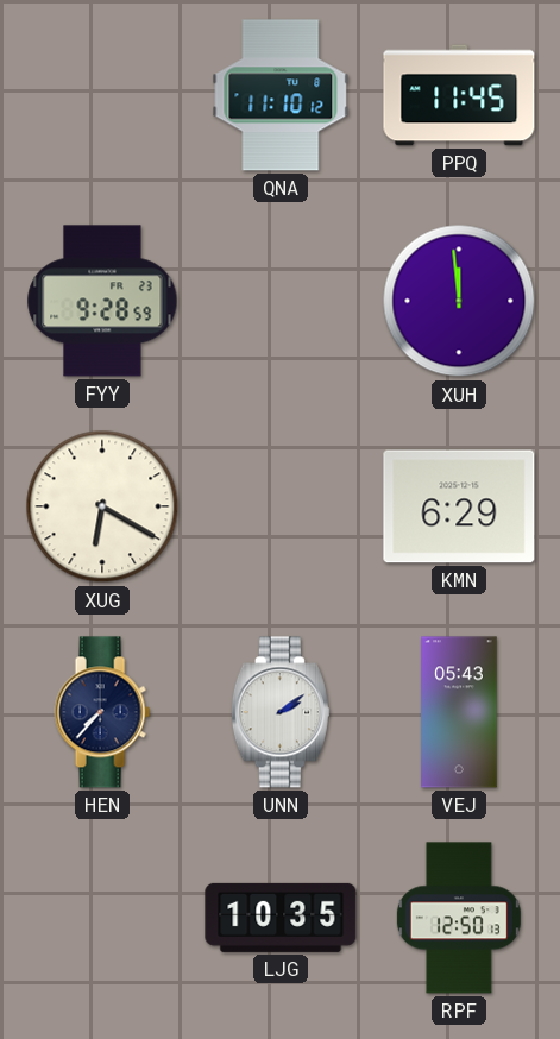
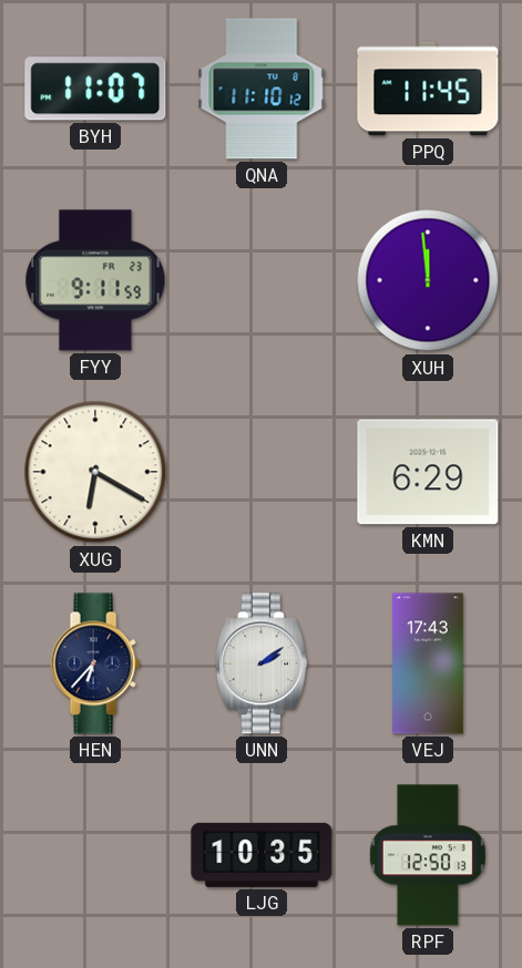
BYH: none -> 11:07
FYY: 9:28 -> 9:11
HEN: 7:37 -> 6:37
VEJ: 05:43 -> 17:43
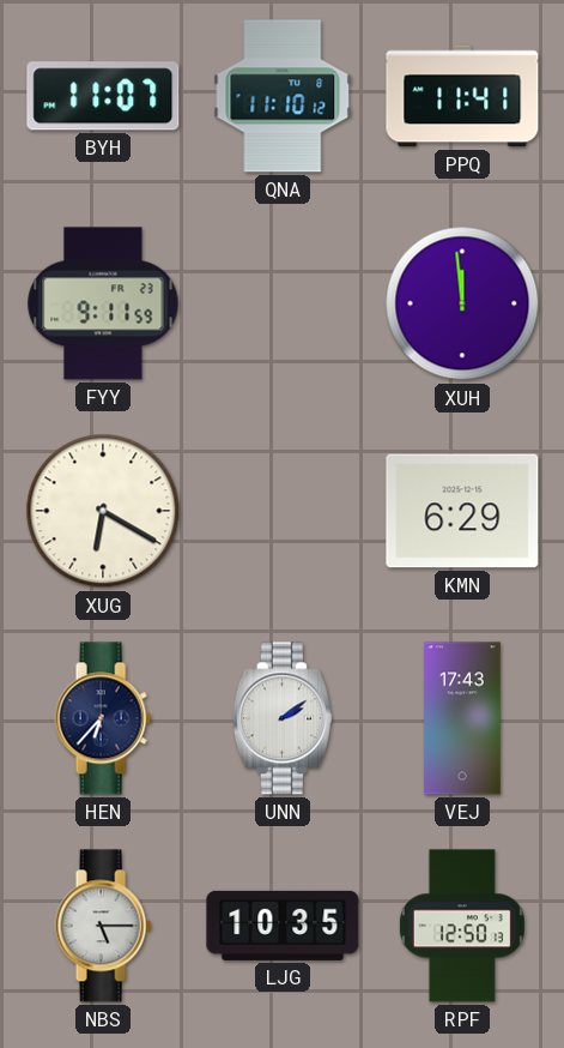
PPQ: 11:45 -> 11:41
NBS: none -> 5:15
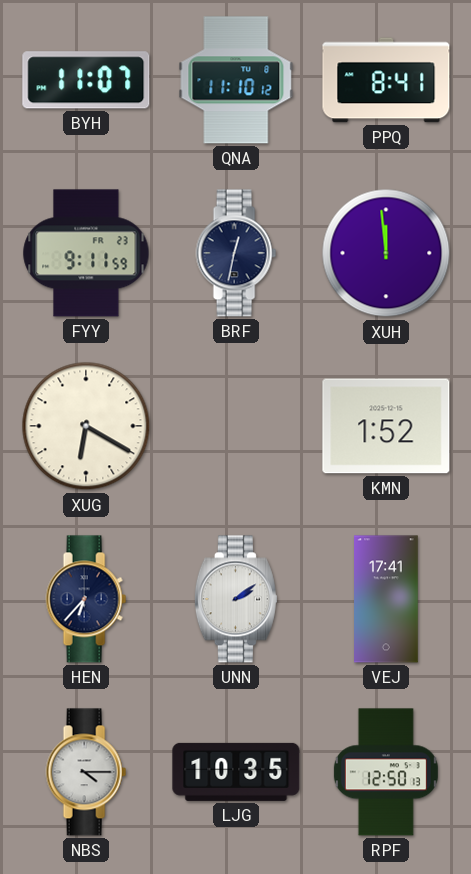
PPQ: 11:41 -> 8:41
BRF: none -> 12:32
KMN: 6:29 -> 1:52
VEJ: 17:43 -> 17:41
NBS: 5:15 -> 4:15
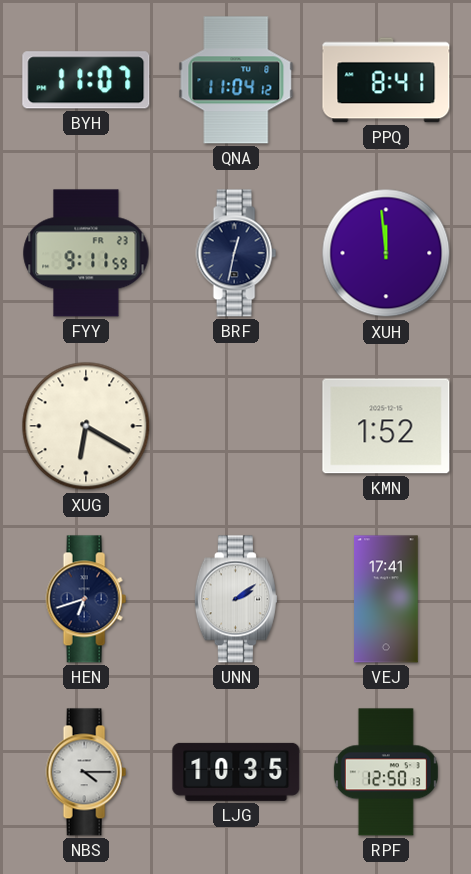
QNA: 11:10 -> 11:04
HEN: 6:37 -> 6:42
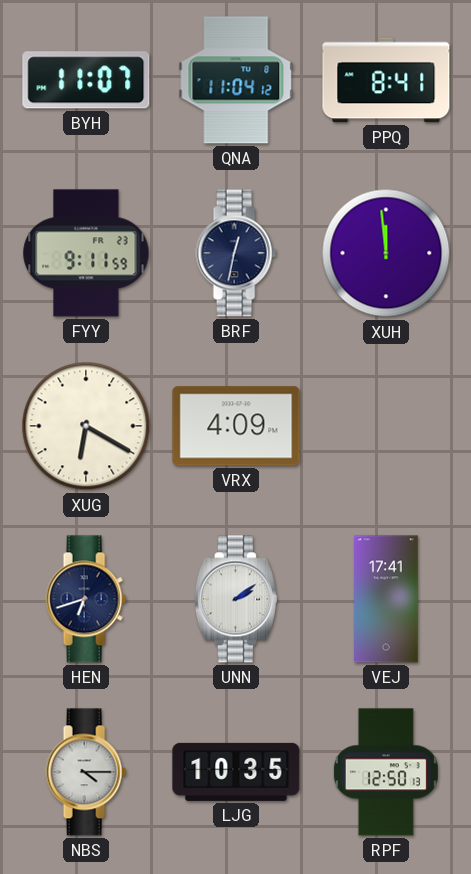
VRX: none -> 4:09
KMN: 1:52 -> none
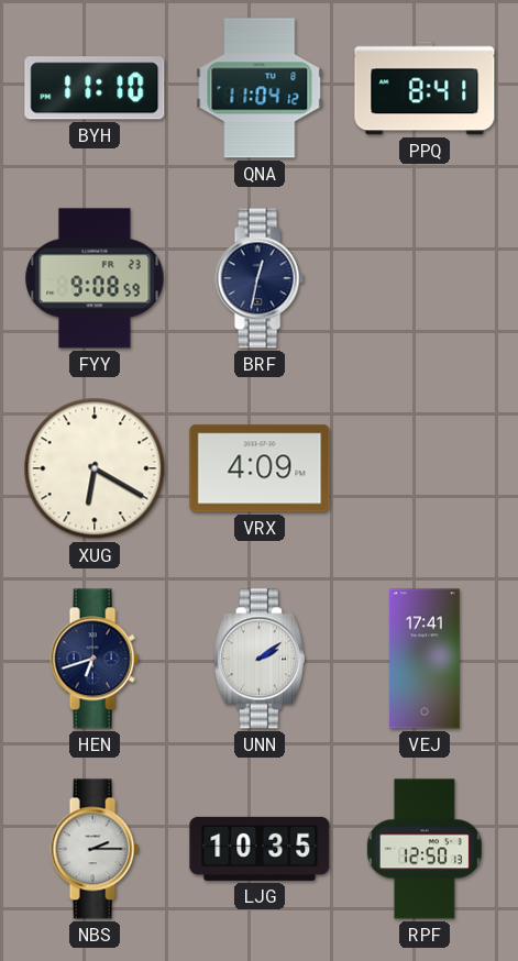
BYH: 11:07 -> 11:10
FYY: 9:11 -> 9:08
XUH: 11:59 -> none
NBS: 4:15 -> 2:15
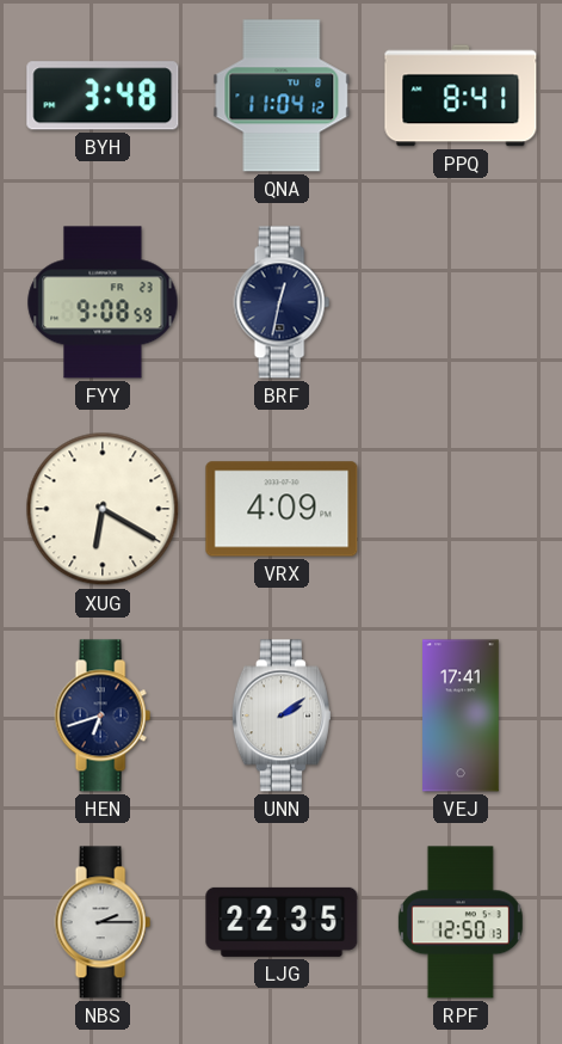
BYH: 11:10 -> 3:48
LJG: 10:35 -> 22:35
